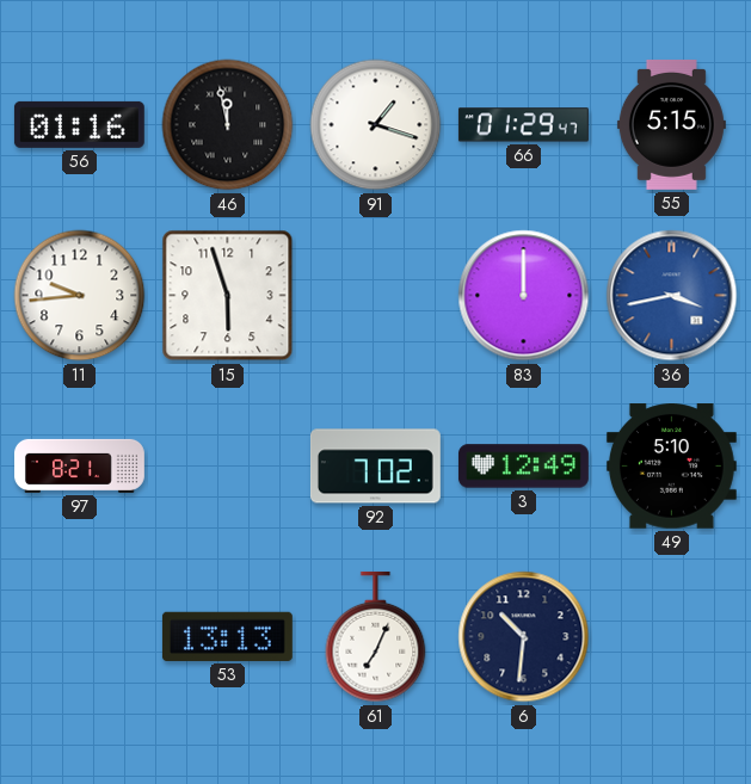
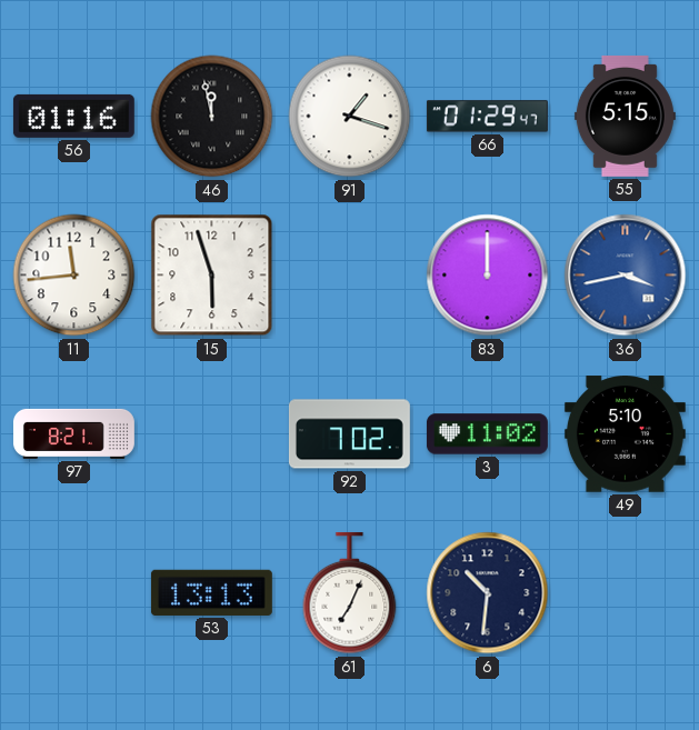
11: 9:44 -> 11:44
3: 12:49 -> 11:02
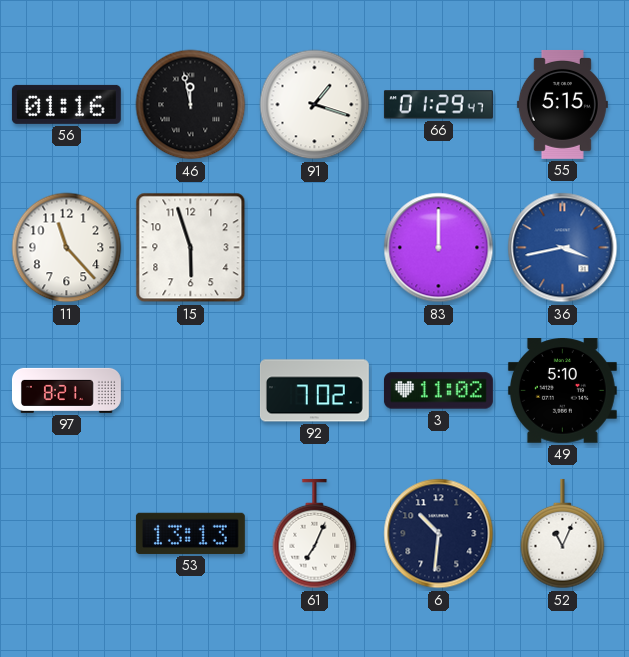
11: 11:44 -> 11:23
52: none -> 11:04
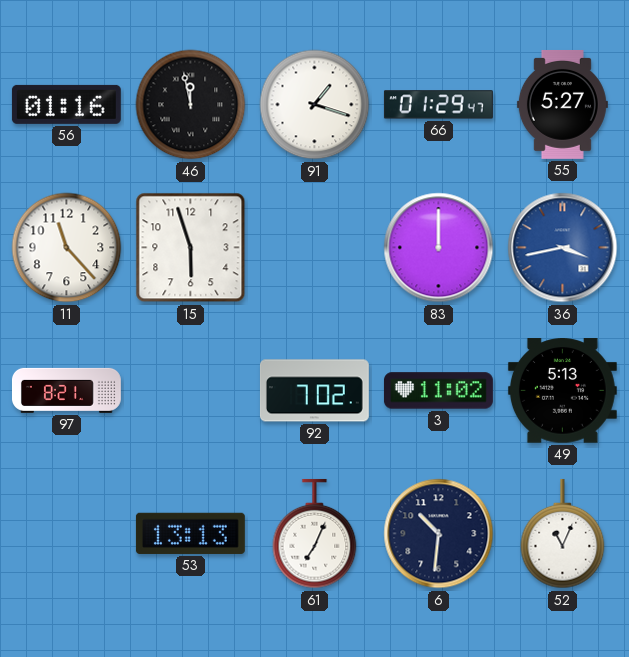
55: 5:15 -> 5:27
49: 5:10 -> 5:13
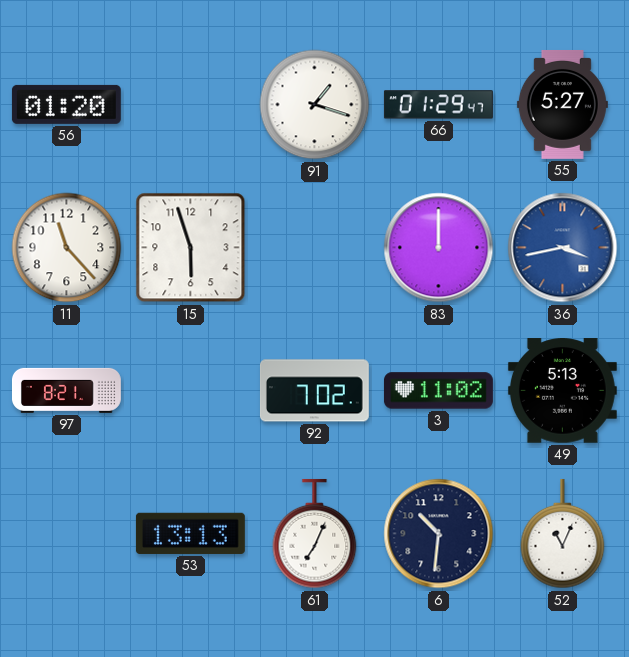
56: 01:16 -> 01:20
46: 11:58 -> none
